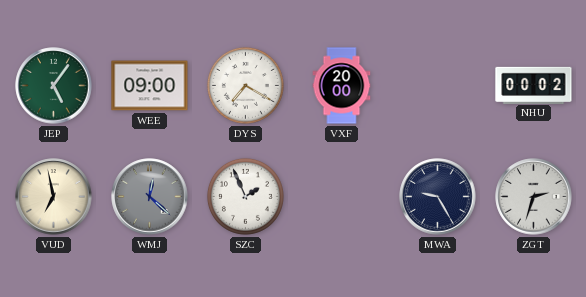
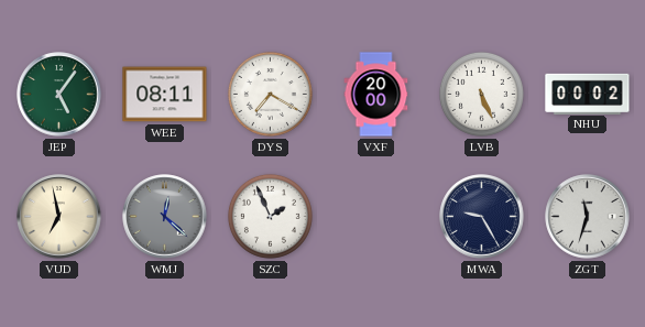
WEE: 09:00 -> 08:11
LVB: none -> 5:26
ZGT: 2:33 -> 11:33
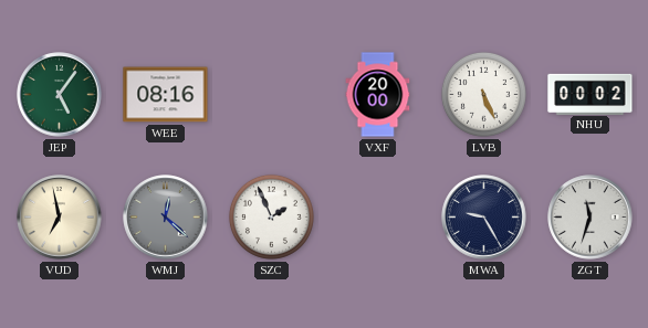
WEE: 08:11 -> 08:16
DYS: 7:20 -> none
